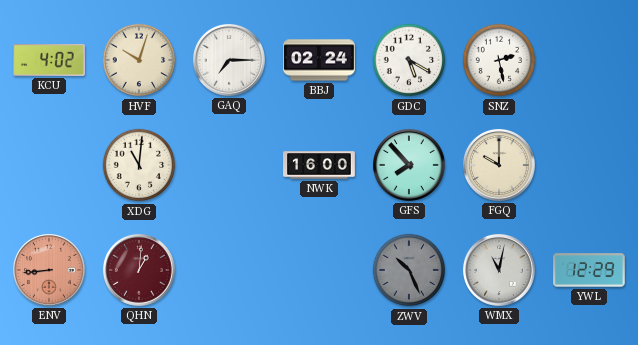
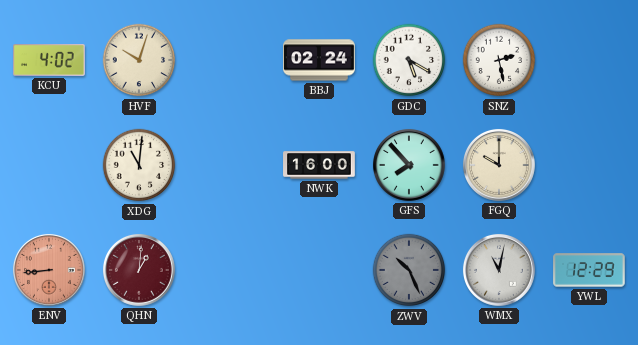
GAQ: 7:15 -> none
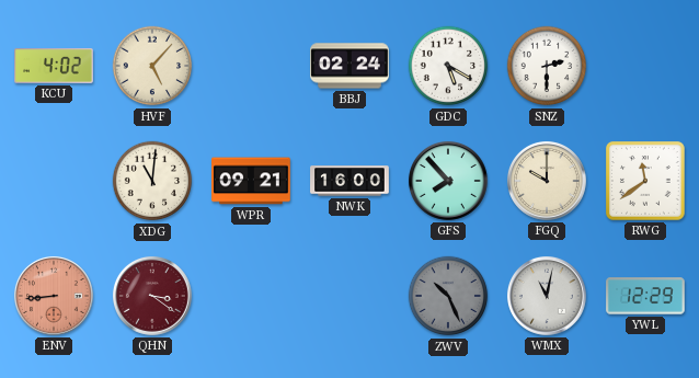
HVF: 10:03 -> 5:07
SNZ: 2:28 -> 2:30
WPR: none -> 09:21
RWG: none -> 11:39
QHN: 1:01 -> 3:21
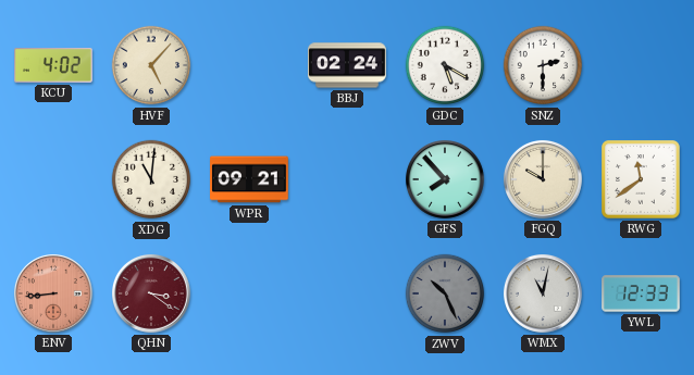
NWK: 16:00 -> none
YWL: 12:29 -> 12:33
